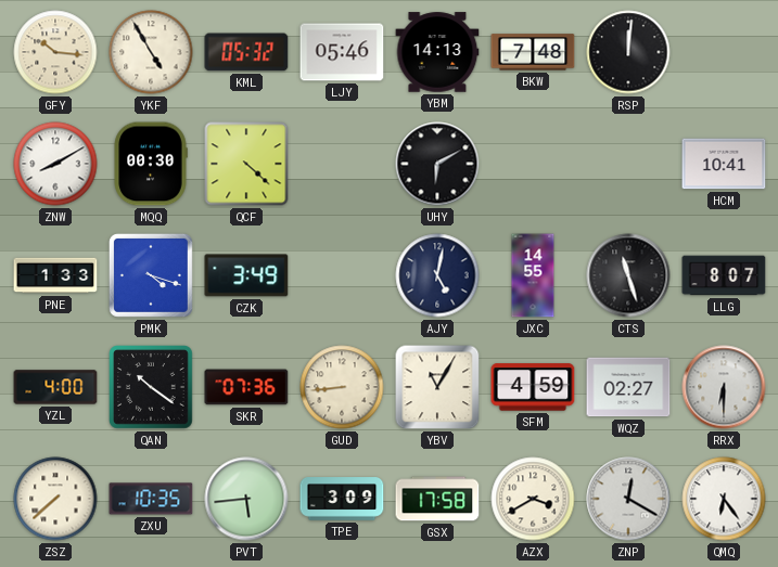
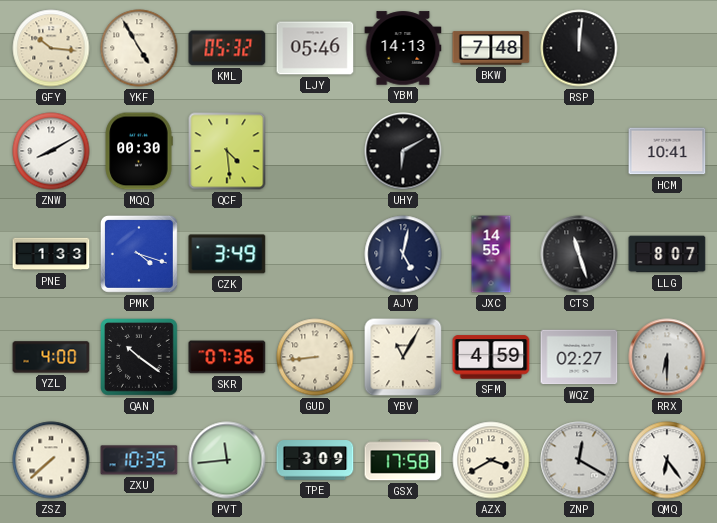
QCF: 4:22 -> 4:29
PVT: 5:44 -> 11:44
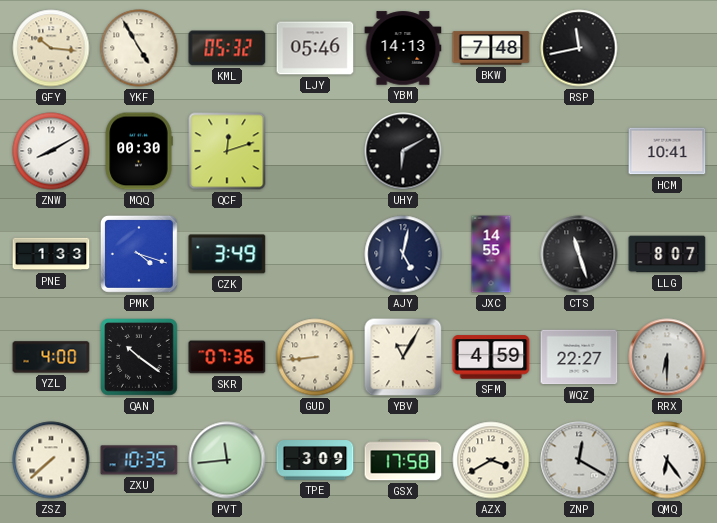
RSP: 12:01 -> 11:43
QCF: 4:29 -> 12:12
WQZ: 02:27 -> 22:27
